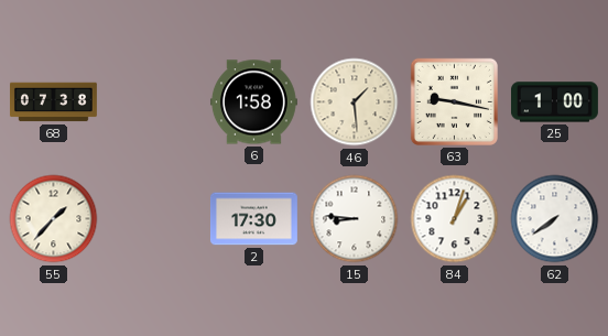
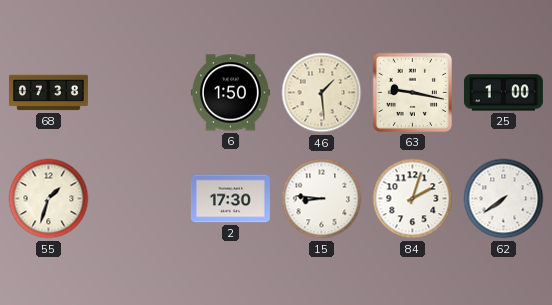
6: 1:58 -> 1:50
55: 1:37 -> 1:33
84: 1:03 -> 2:03
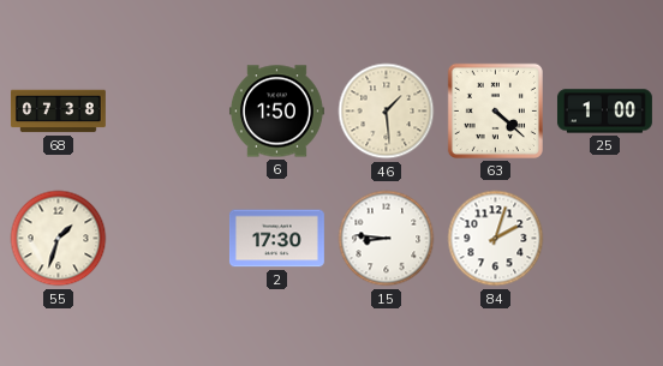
63: 9:17 -> 4:22
62: 7:39 -> none
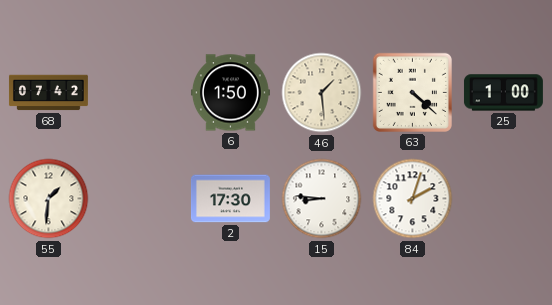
68: 07:38 -> 07:42
55: 1:33 -> 1:31
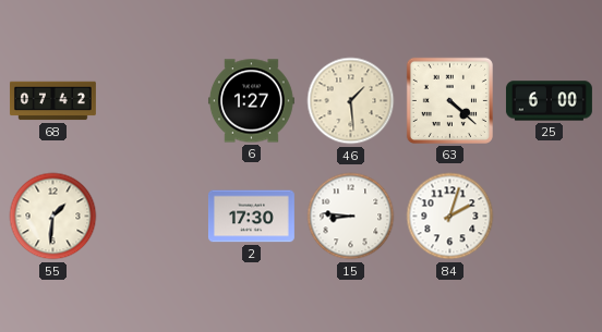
6: 1:50 -> 1:27
25: 1:00 -> 6:00
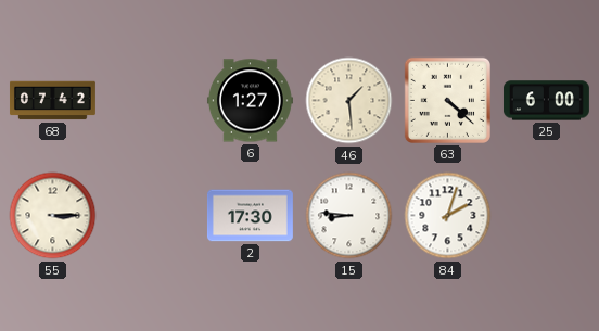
55: 1:31 -> 3:15
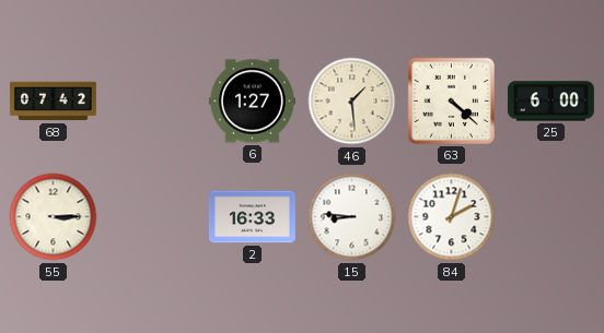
2: 17:30 -> 16:33
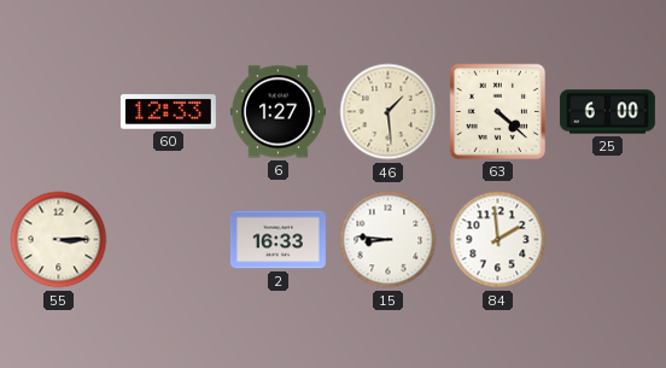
68: 07:42 -> none
60: none -> 12:33
84: 2:03 -> 1:59
